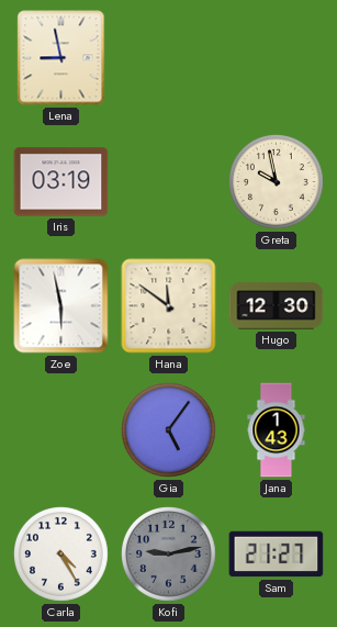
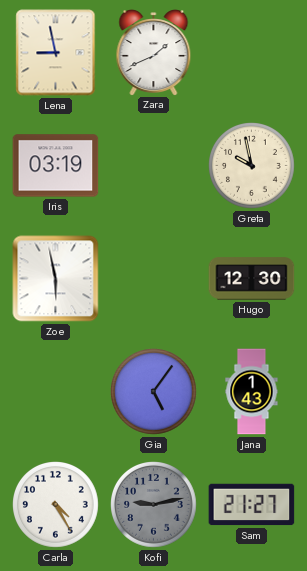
Zara: none -> 1:41
Hana: 11:51 -> none
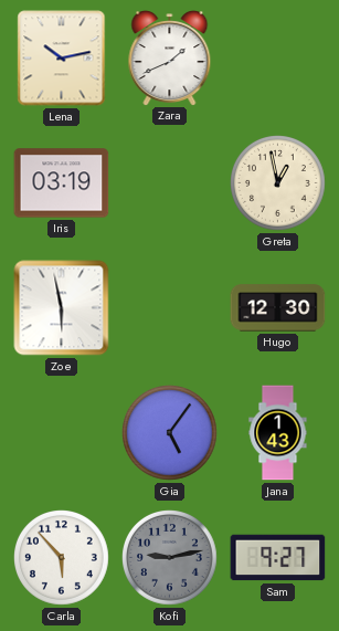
Lena: 8:58 -> 10:13
Greta: 9:58 -> 12:58
Carla: 4:25 -> 5:53
Sam: 21:27 -> 9:27
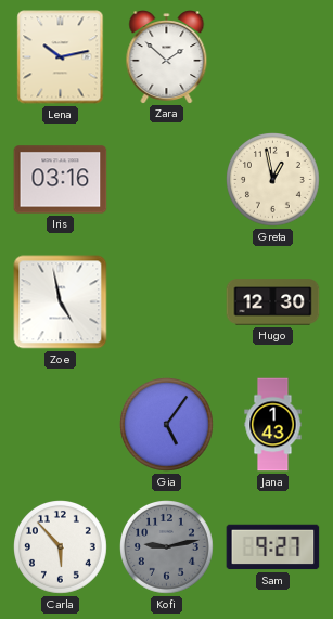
Zara: 1:41 -> 1:52
Iris: 03:19 -> 03:16
Zoe: 5:58 -> 4:58
